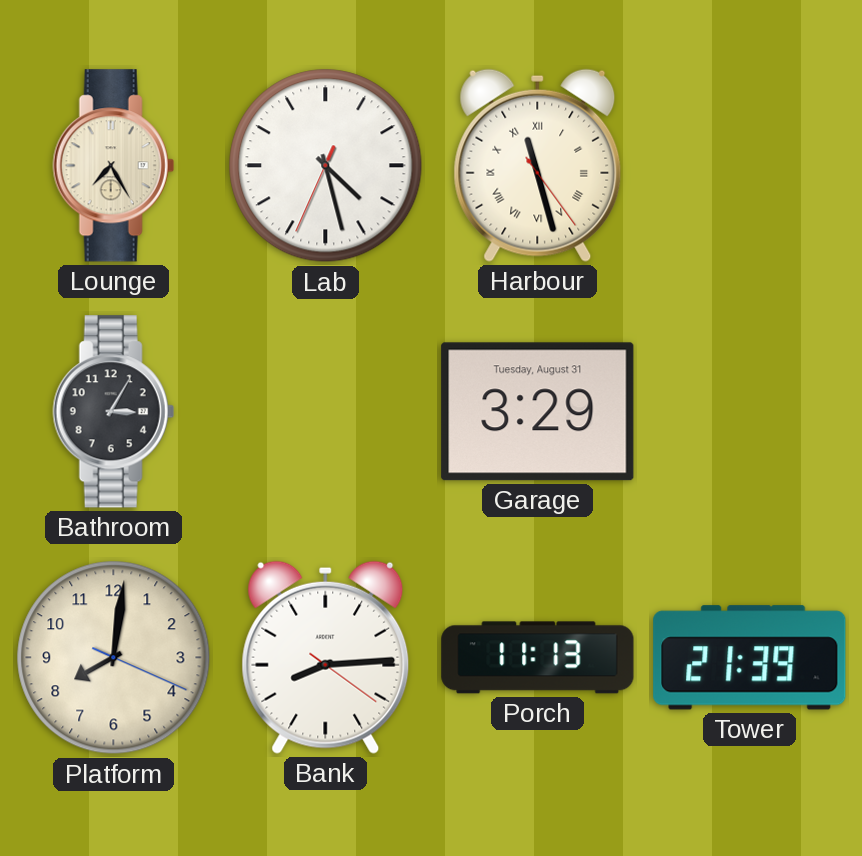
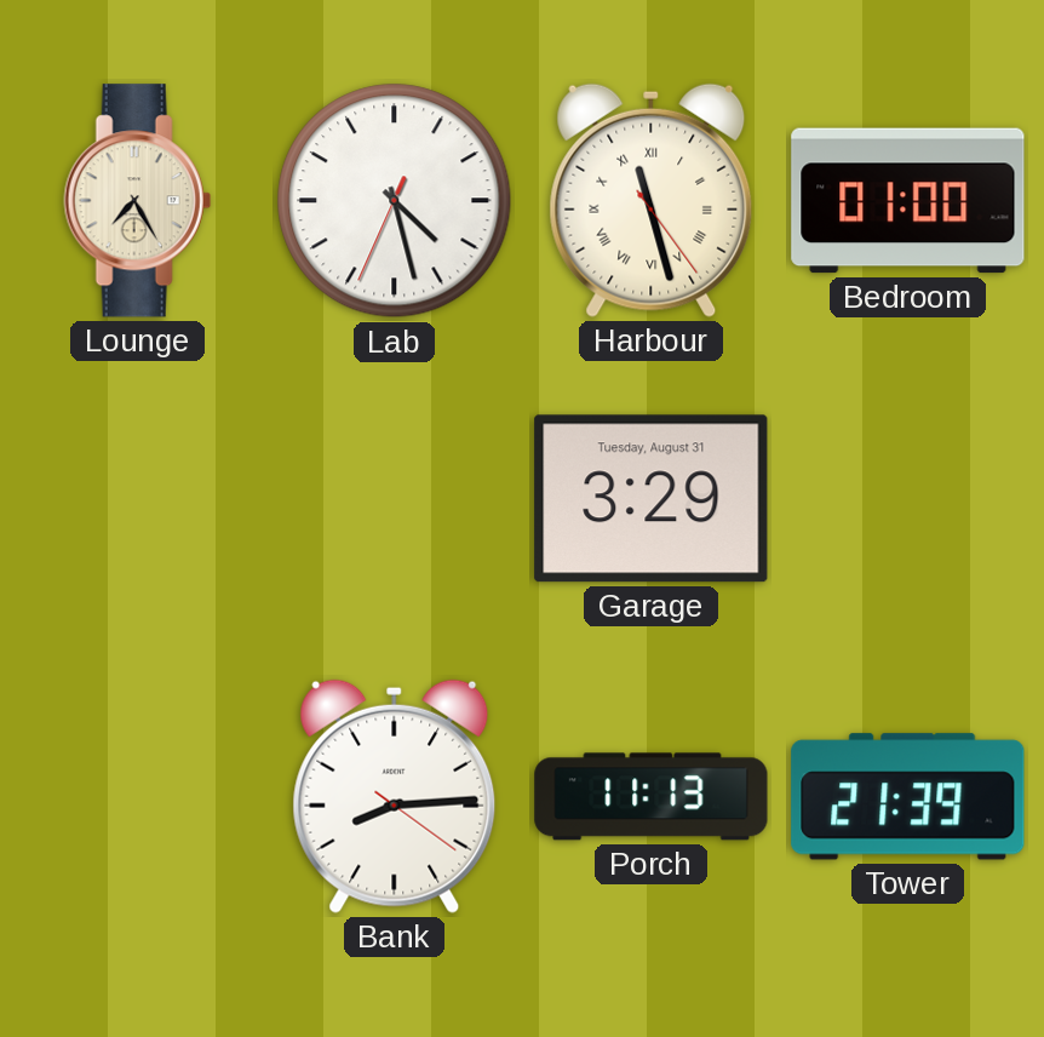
Bedroom: none -> 01:00
Bathroom: 3:05 -> none
Platform: 8:01 -> none
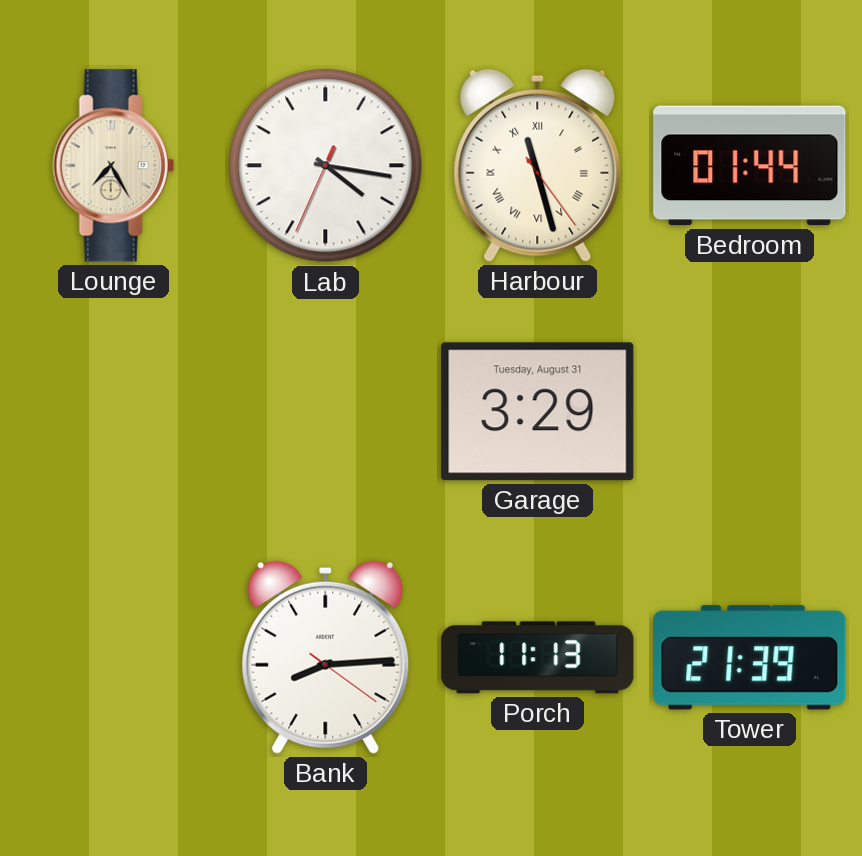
Lab: 4:27 -> 4:16
Bedroom: 01:00 -> 01:44
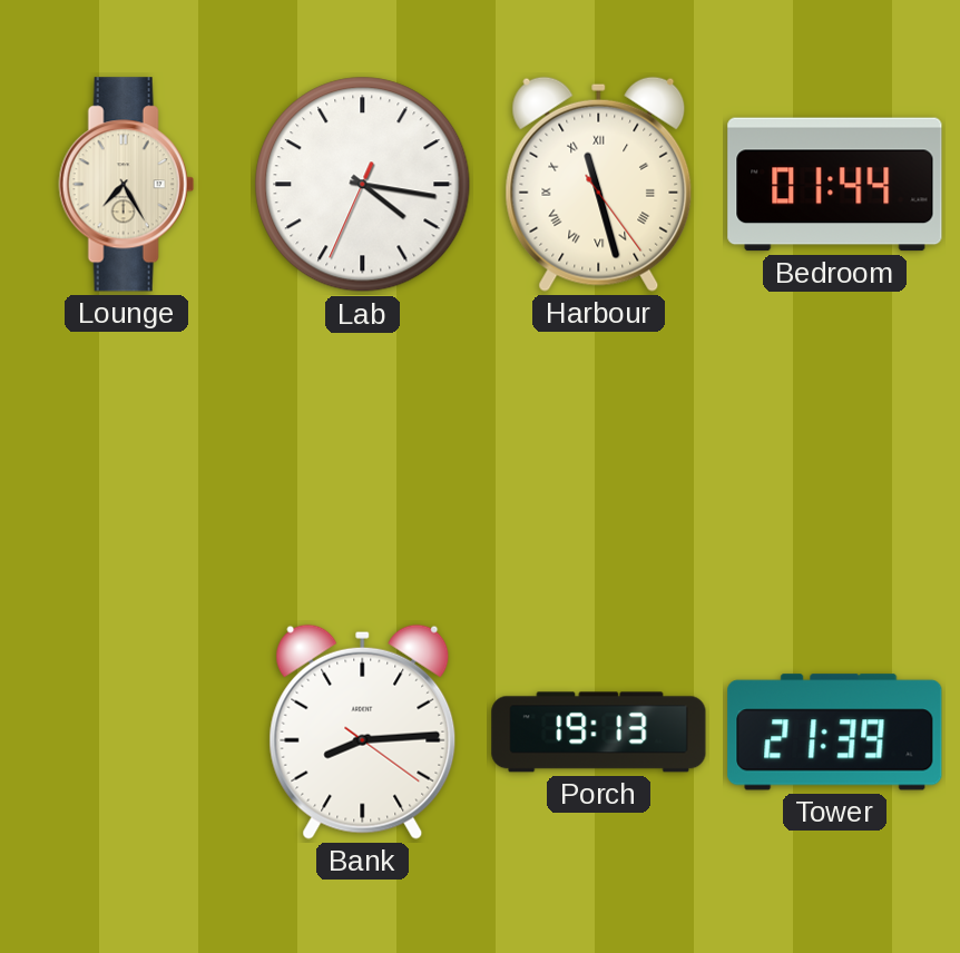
Garage: 3:29 -> none
Porch: 11:13 -> 19:13
